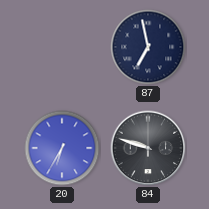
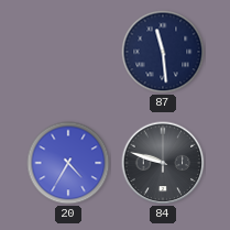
87: 6:58 -> 11:29
20: 6:35 -> 4:35
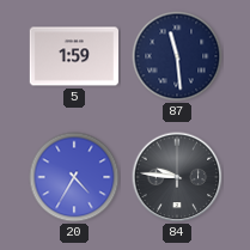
5: none -> 1:59
84: 9:48 -> 9:46
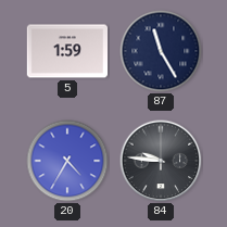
87: 11:29 -> 11:25
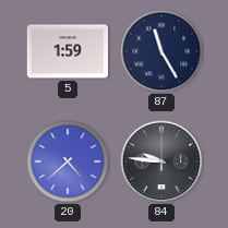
20: 4:35 -> 4:38
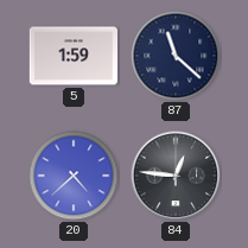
87: 11:25 -> 11:22
84: 9:46 -> 12:46
